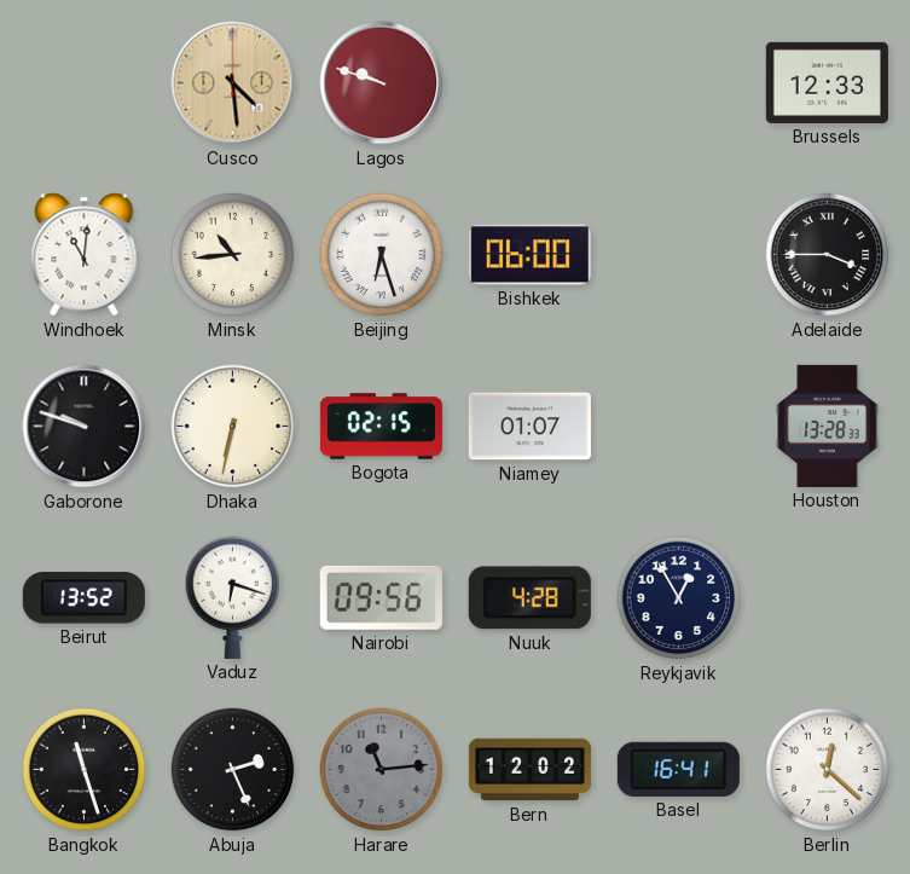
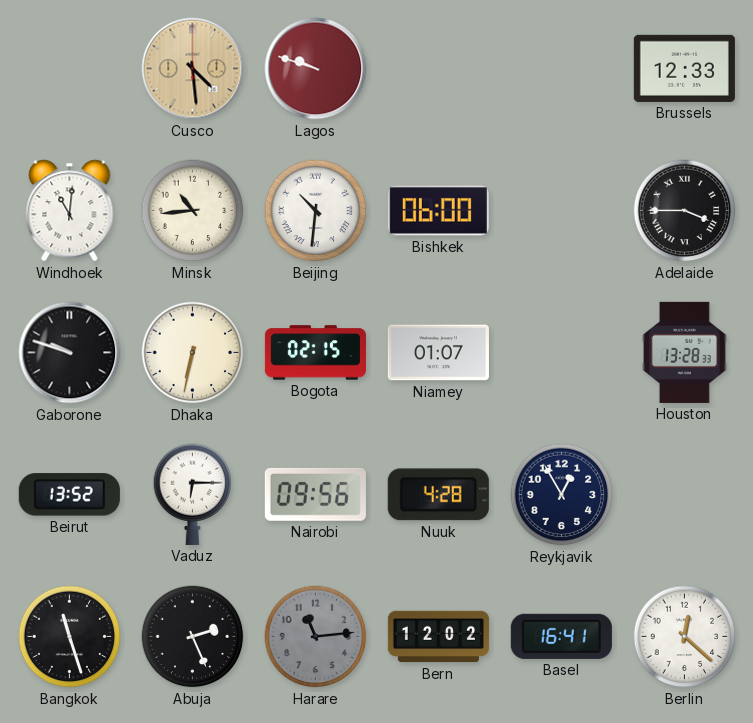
Beijing: 6:27 -> 10:31
Vaduz: 6:18 -> 6:15
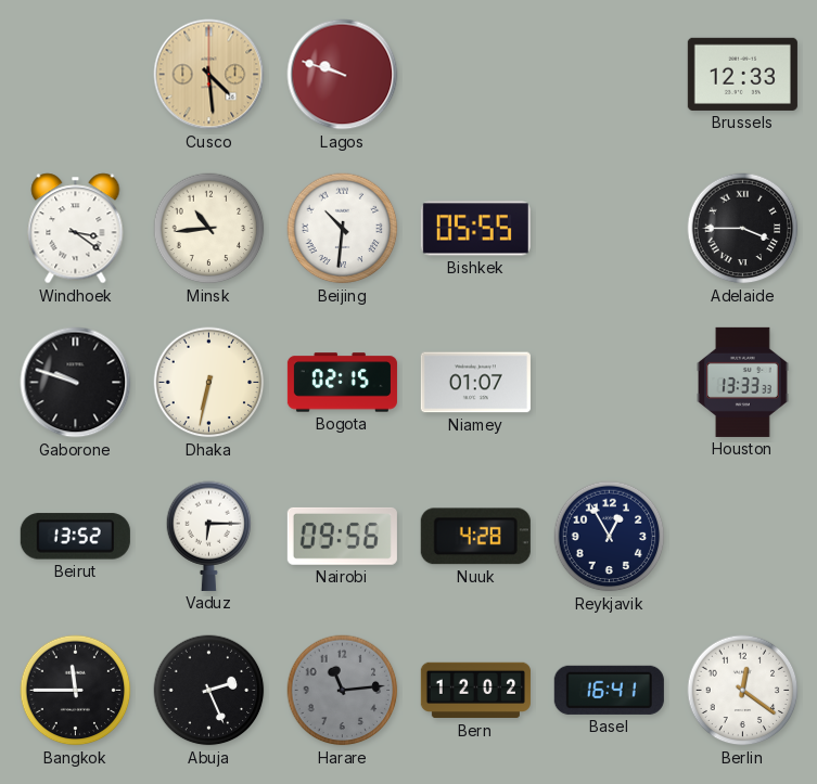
Windhoek: 11:01 -> 3:21
Bishkek: 06:00 -> 05:55
Houston: 13:28 -> 13:33
Bangkok: 11:27 -> 11:45
Berlin: 12:22 -> 12:21
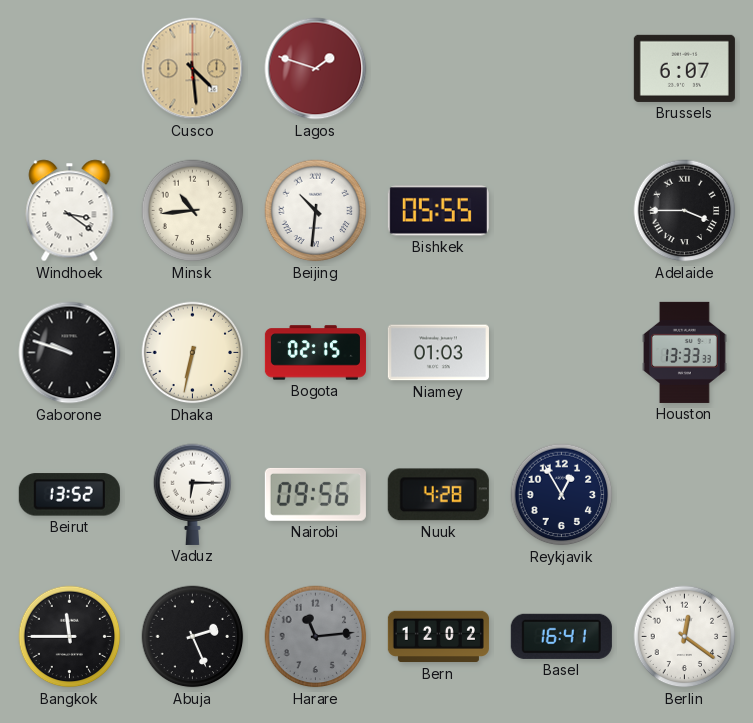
Lagos: 9:48 -> 1:48
Brussels: 12:33 -> 6:07
Niamey: 01:07 -> 01:03
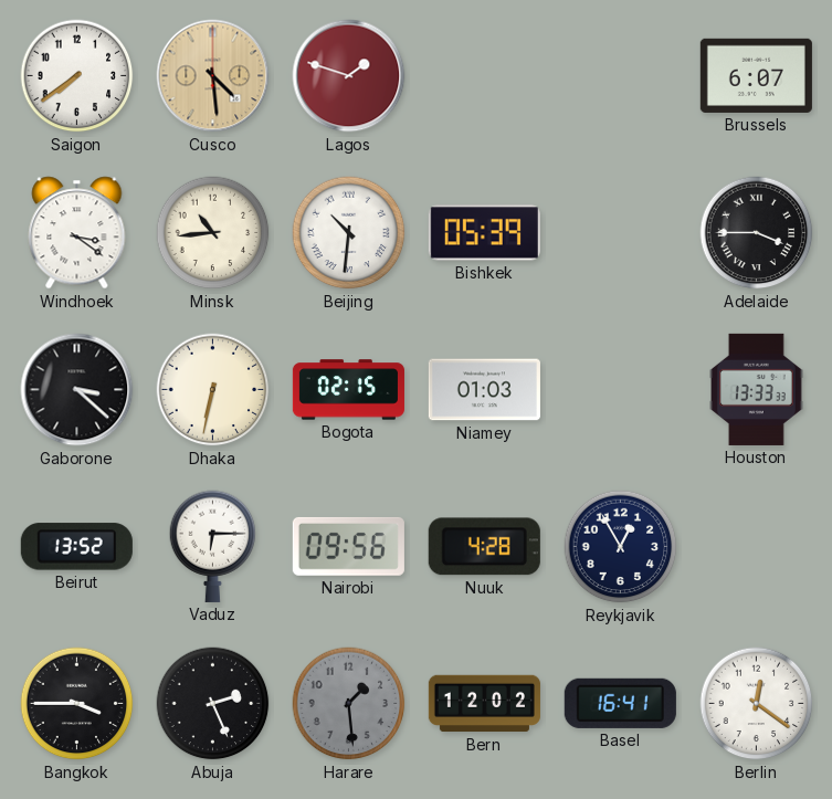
Saigon: none -> 7:39
Bishkek: 05:55 -> 05:39
Gaborone: 9:48 -> 3:22
Bangkok: 11:45 -> 3:45
Harare: 11:14 -> 1:29
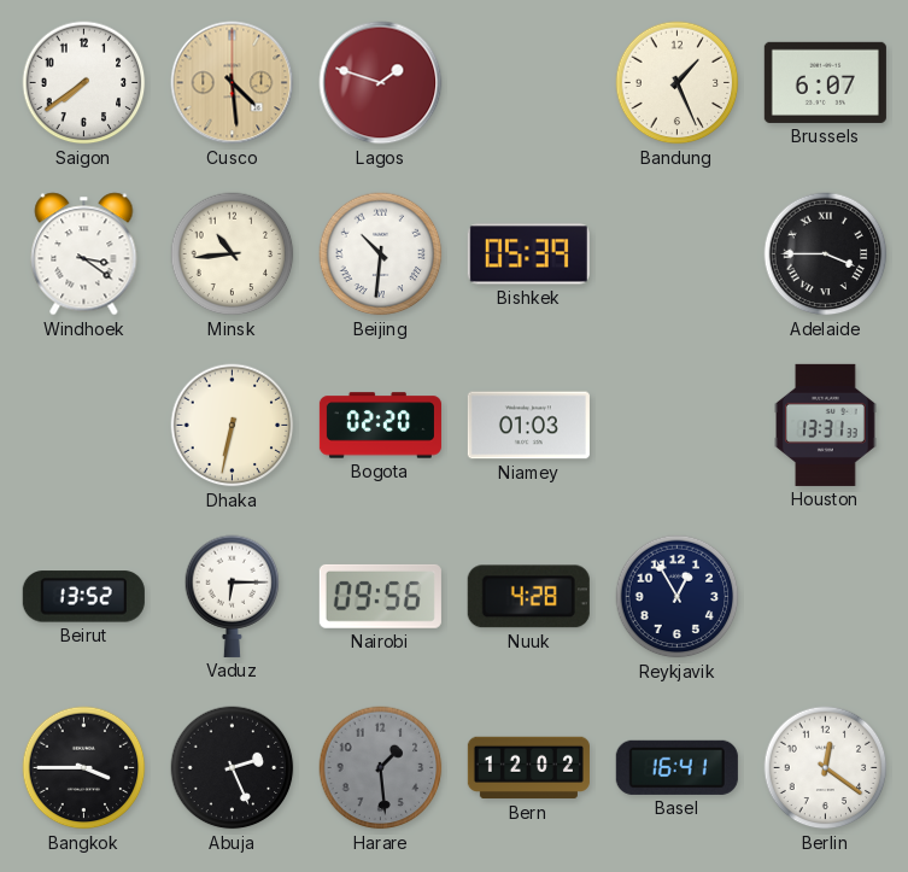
Bandung: none -> 1:26
Gaborone: 3:22 -> none
Bogota: 02:15 -> 02:20
Houston: 13:33 -> 13:31
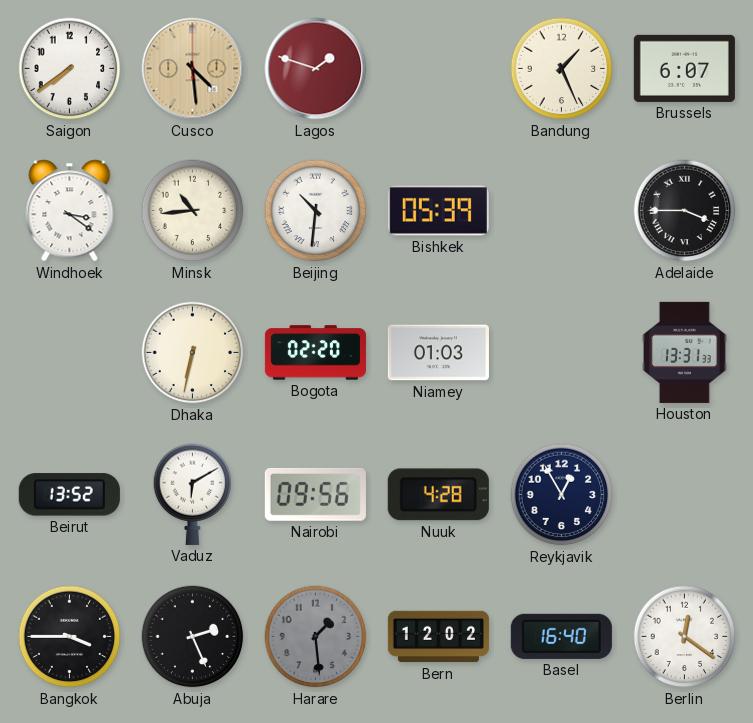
Vaduz: 6:15 -> 6:10
Basel: 16:41 -> 16:40
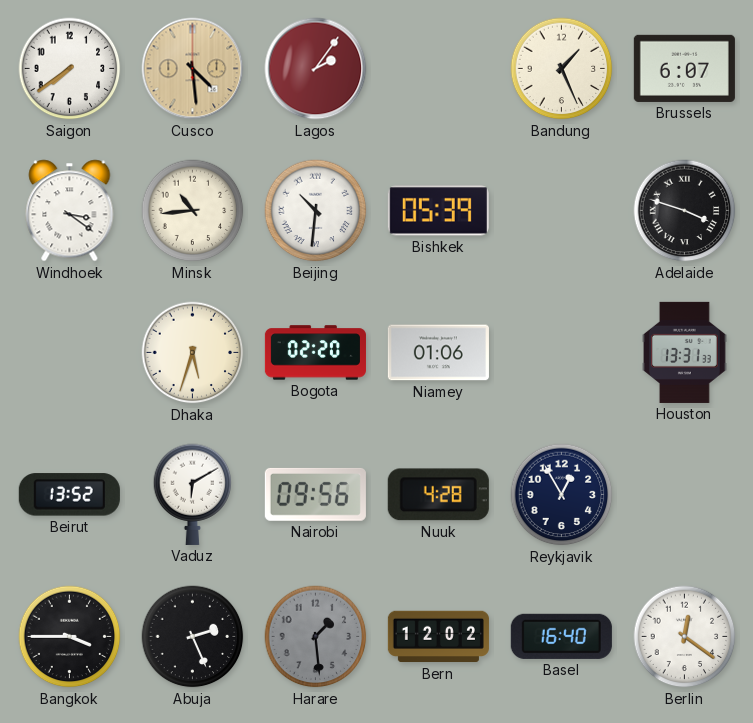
Lagos: 1:48 -> 2:06
Adelaide: 3:45 -> 3:48
Dhaka: 6:32 -> 5:33
Niamey: 01:03 -> 01:06
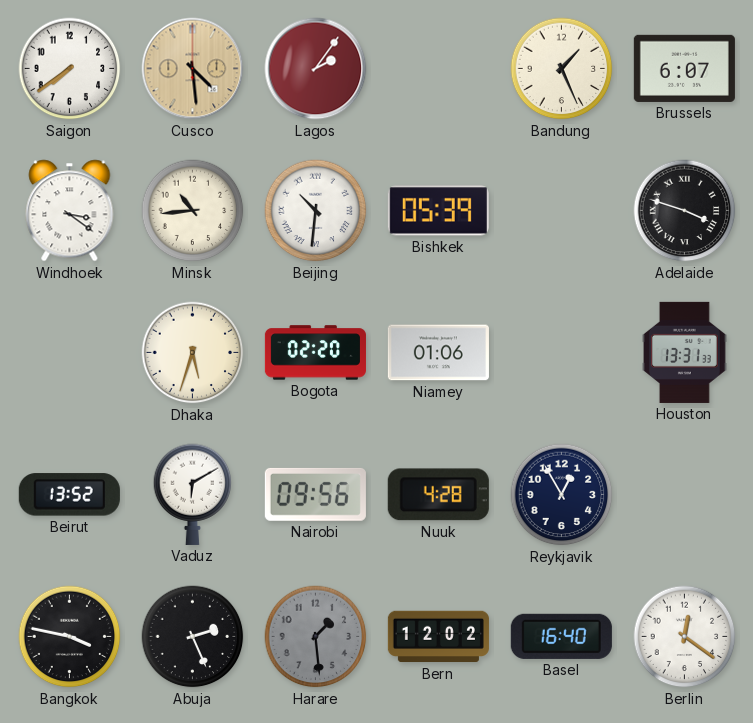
Bangkok: 3:45 -> 3:47
